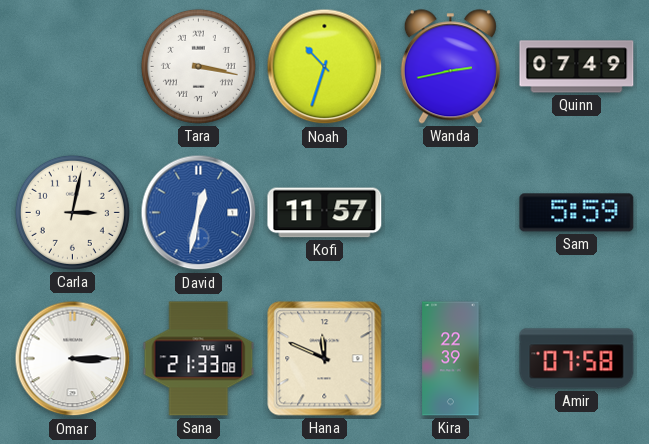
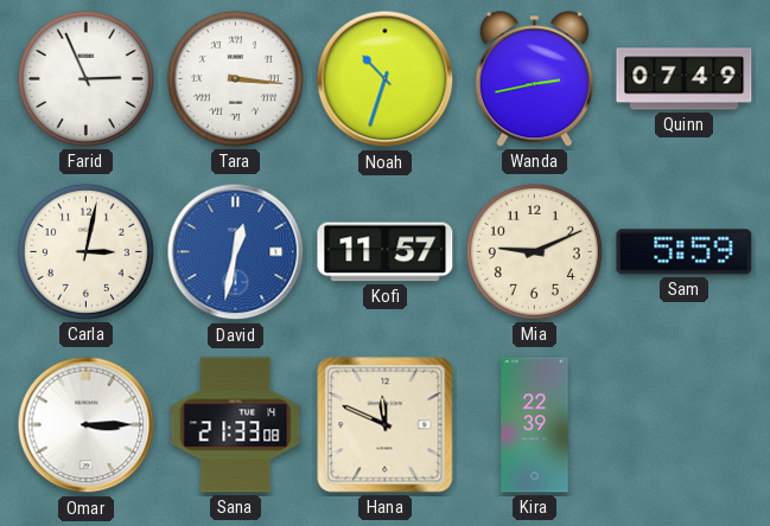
Farid: none -> 2:56
Tara: 3:17 -> 3:16
Mia: none -> 9:11
Amir: 07:58 -> none
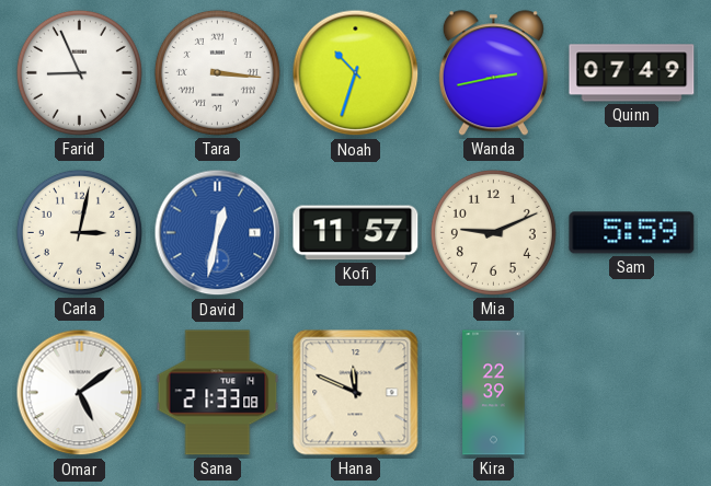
Farid: 2:56 -> 8:56
Omar: 3:15 -> 5:09
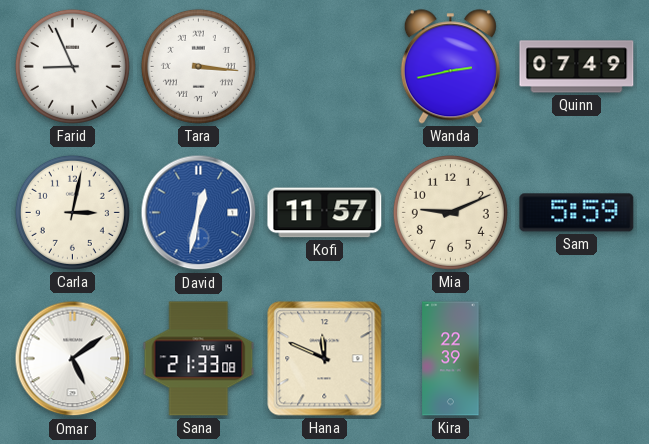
Noah: 10:33 -> none
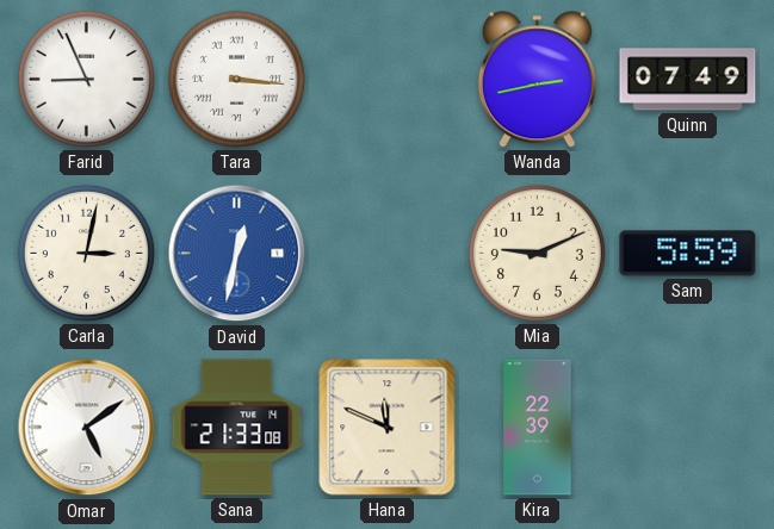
Kofi: 11:57 -> none
